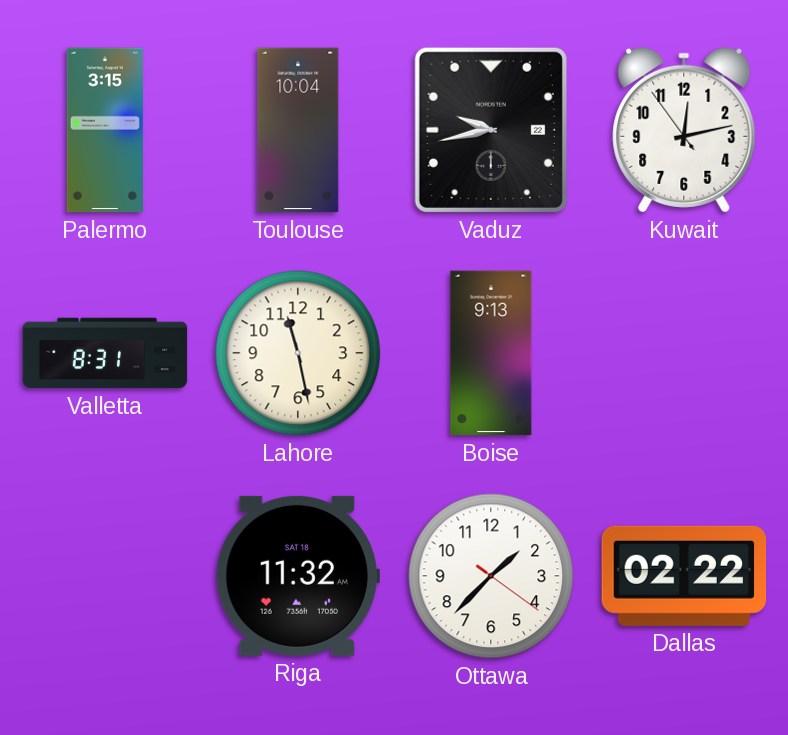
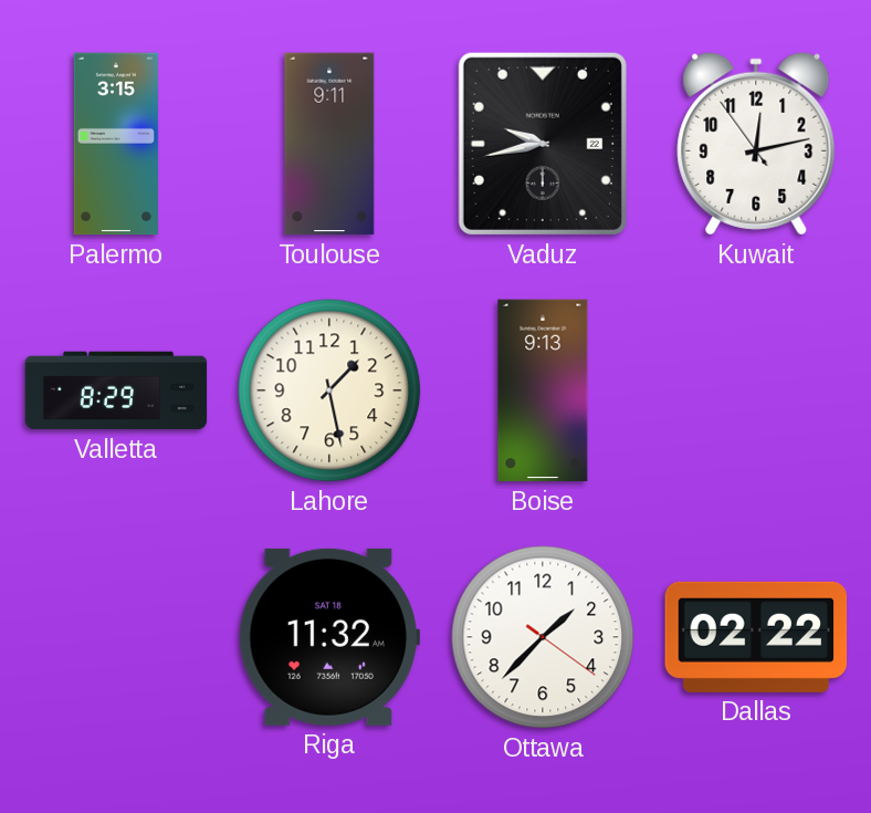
Toulouse: 10:04 -> 9:11
Valletta: 8:31 -> 8:29
Lahore: 11:28 -> 1:28
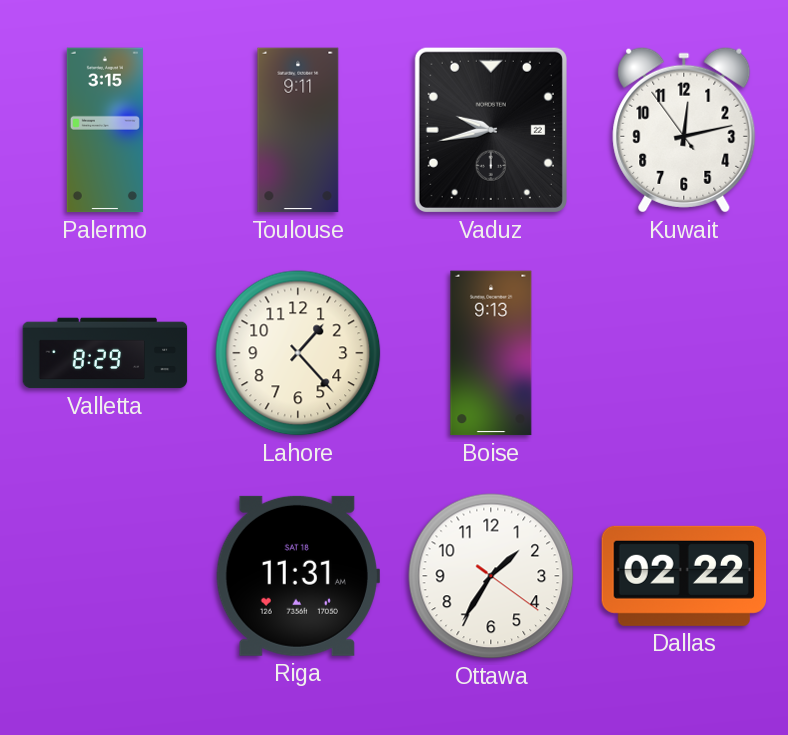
Lahore: 1:28 -> 1:23
Riga: 11:32 -> 11:31
Ottawa: 1:37 -> 1:35
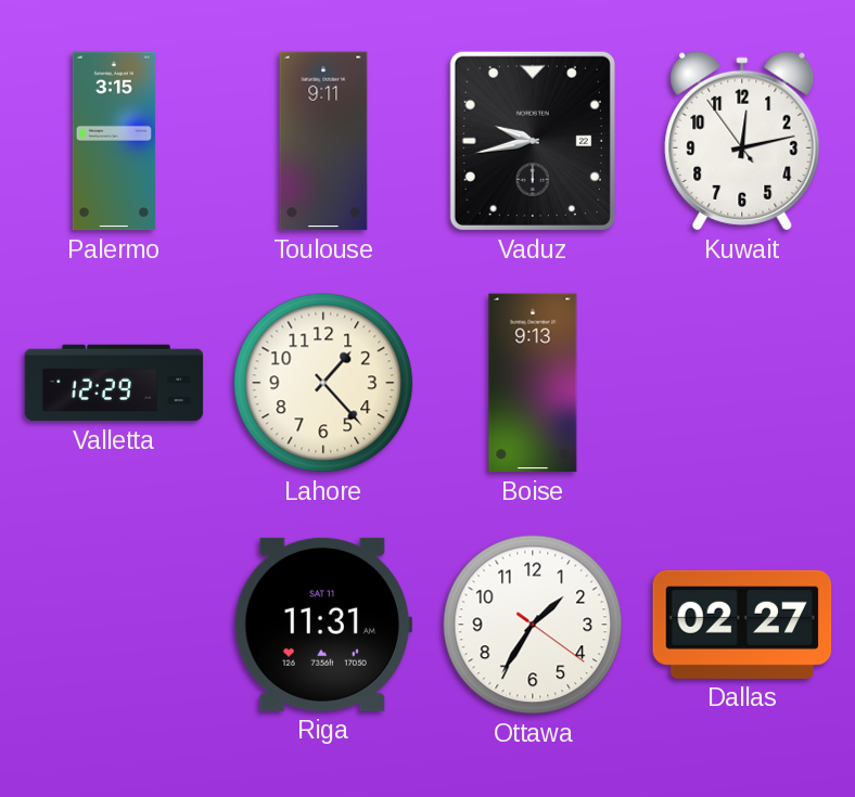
Valletta: 8:29 -> 12:29
Riga date: SAT 18 -> SAT 11
Dallas: 02:22 -> 02:27
